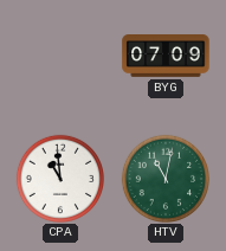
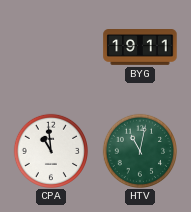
BYG: 07:09 -> 19:11
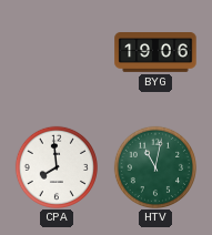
BYG: 19:11 -> 19:06
CPA: 10:59 -> 7:59
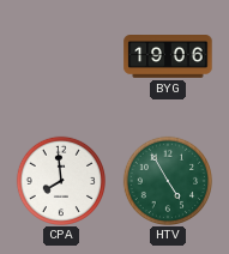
HTV: 11:02 -> 4:55
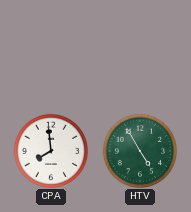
BYG: 19:06 -> none
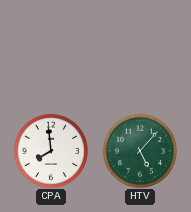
HTV: 4:55 -> 5:07
